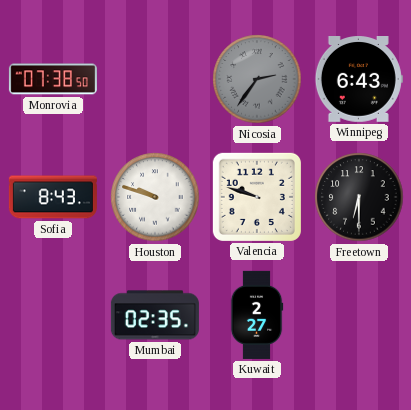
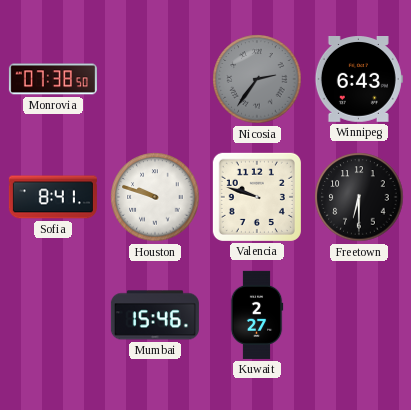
Sofia: 8:43 -> 8:41
Mumbai: 02:35 -> 15:46
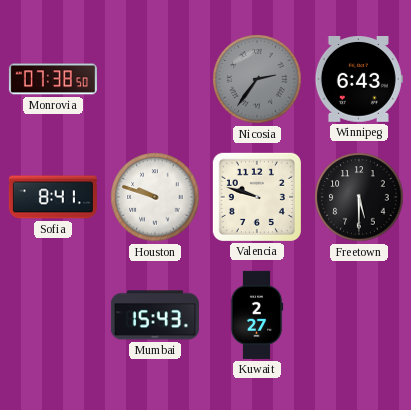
Freetown: 6:30 -> 5:30
Mumbai: 15:46 -> 15:43
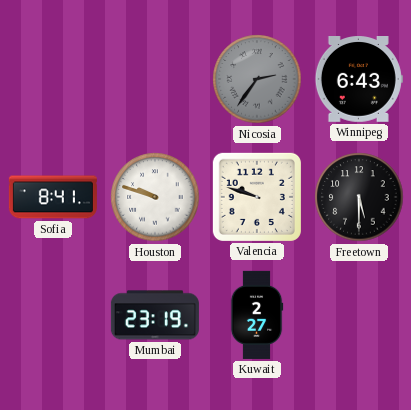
Monrovia: 07:38 -> none
Mumbai: 15:43 -> 23:19
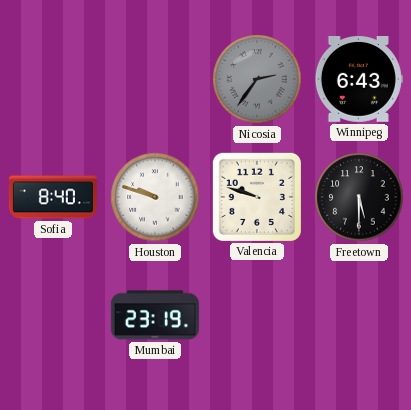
Sofia: 8:41 -> 8:40
Kuwait: 2:27 -> none
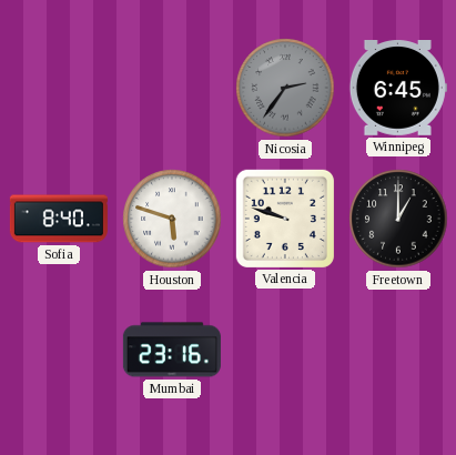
Winnipeg: 6:43 -> 6:45
Houston: 9:48 -> 5:48
Freetown: 5:30 -> 1:00
Mumbai: 23:19 -> 23:16
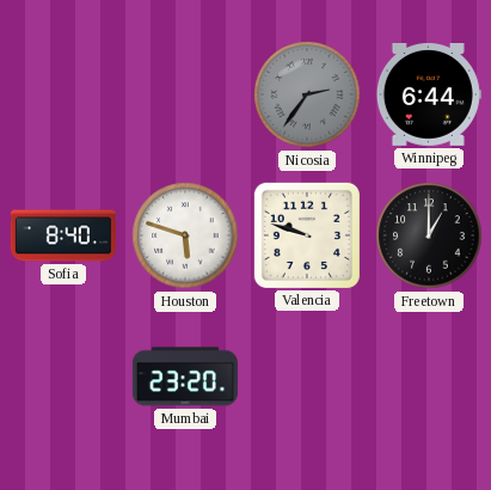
Winnipeg: 6:45 -> 6:44
Mumbai: 23:16 -> 23:20
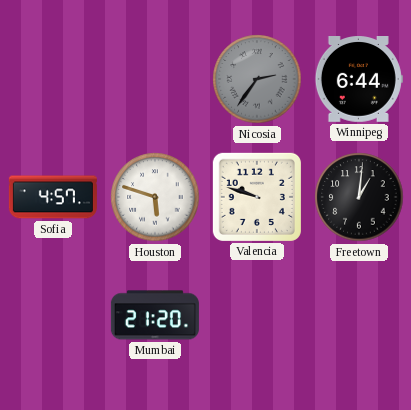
Sofia: 8:40 -> 4:57
Freetown: 1:00 -> 1:01
Mumbai: 23:20 -> 21:20
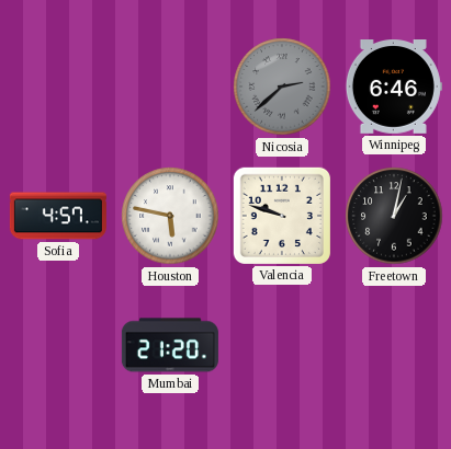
Nicosia: 2:36 -> 2:38
Winnipeg: 6:44 -> 6:46
Houston: 5:48 -> 5:47
Freetown: 1:01 -> 1:02
